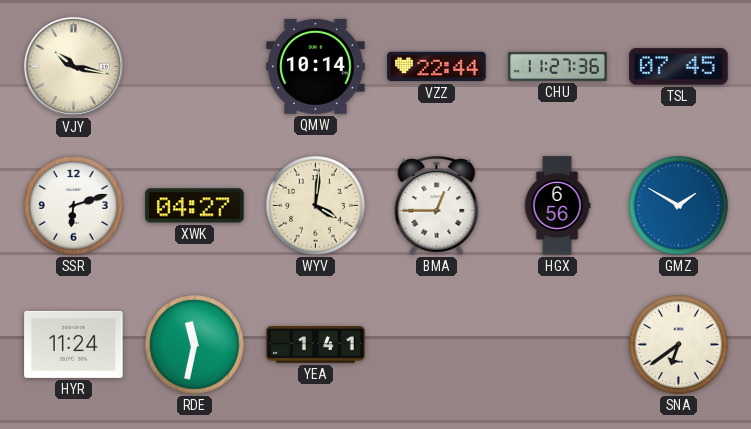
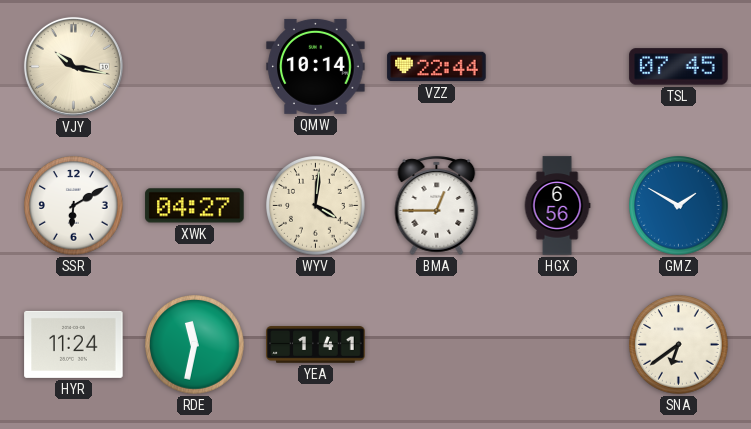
CHU: 11:27 -> none
SSR: 6:12 -> 6:10
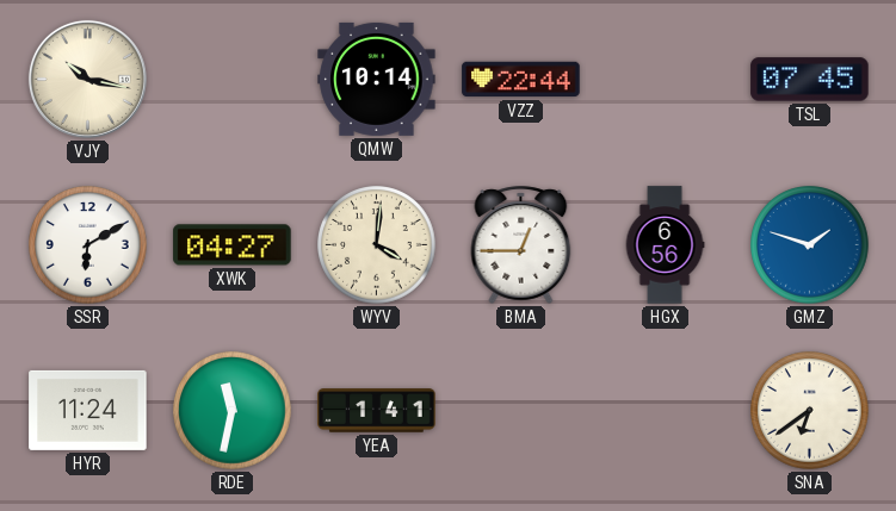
GMZ: 1:50 -> 1:48
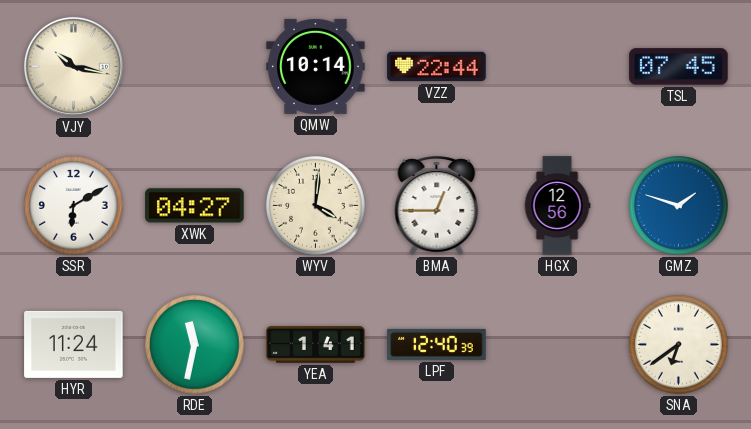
HGX: 6:56 -> 12:56
LPF: none -> 12:40
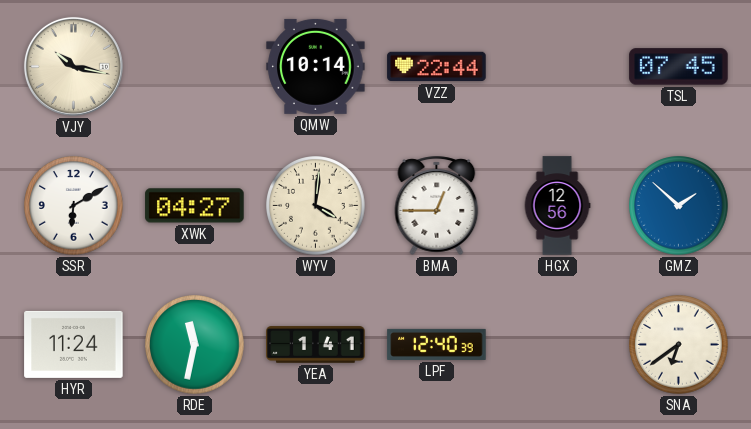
GMZ: 1:48 -> 1:52
